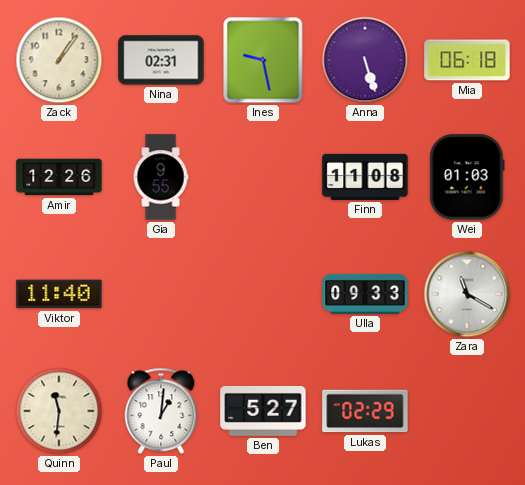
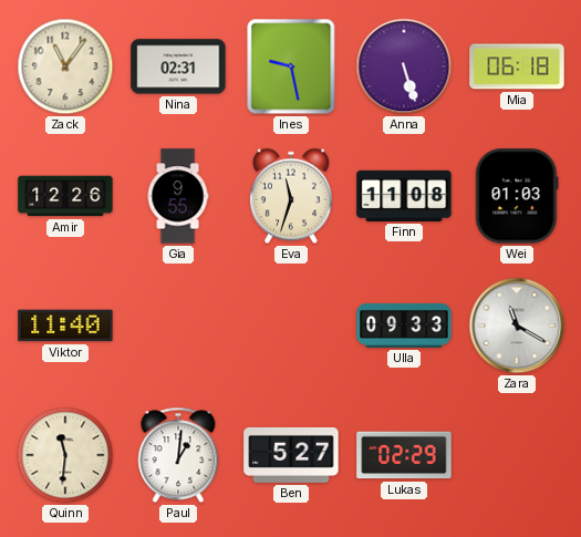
Zack: 1:06 -> 11:06
Eva: none -> 11:33
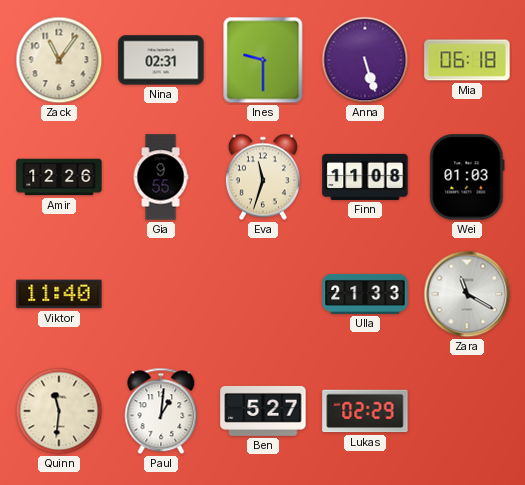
Ines: 9:28 -> 9:30
Ulla: 09:33 -> 21:33
